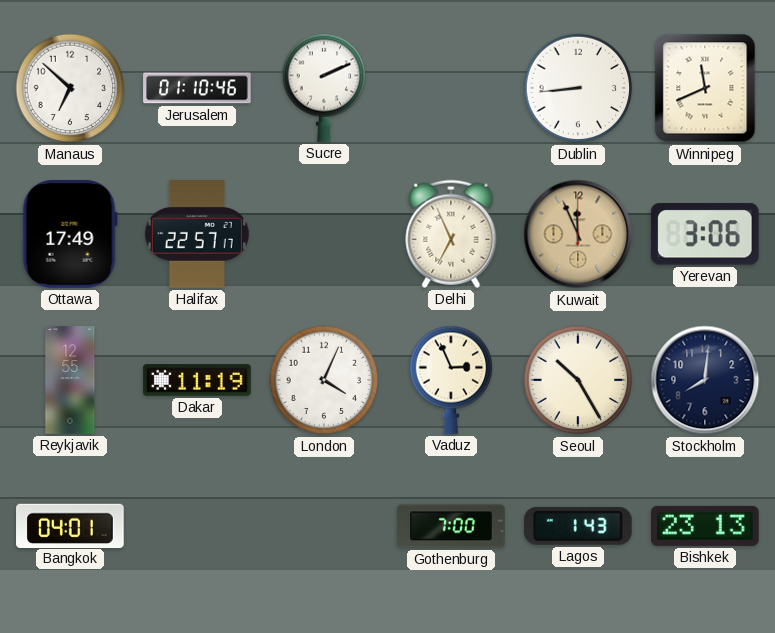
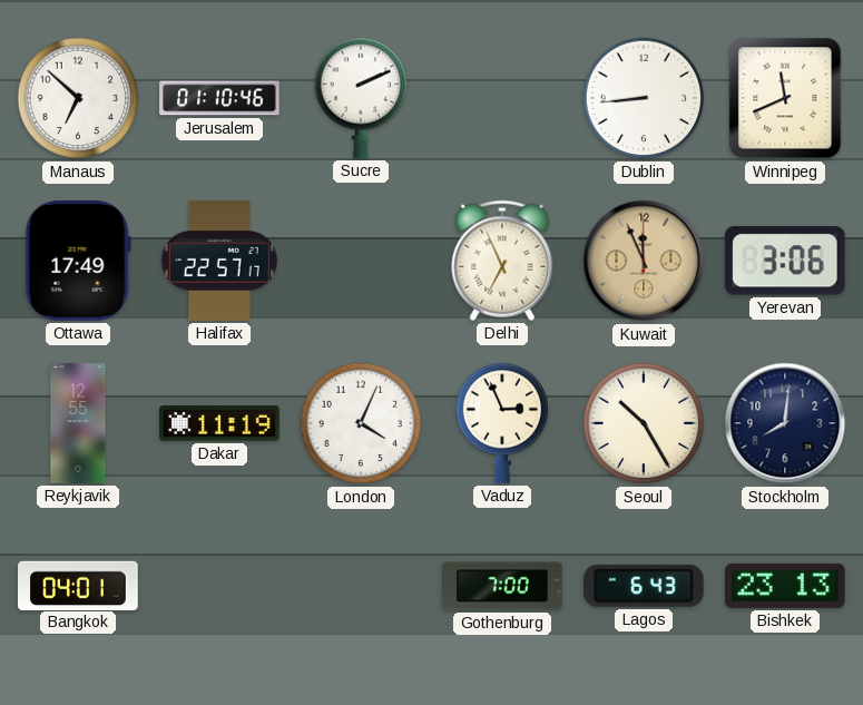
Lagos: 1:43 -> 6:43
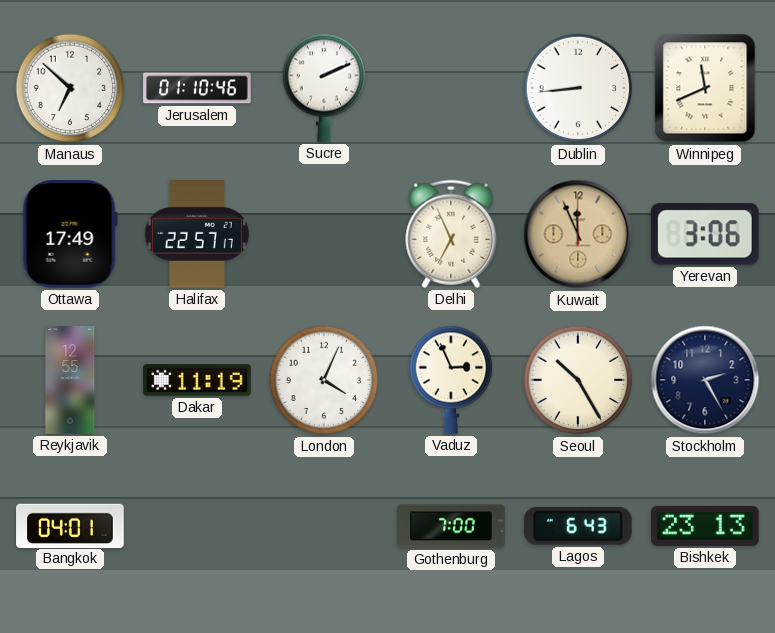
Stockholm: 8:01 -> 2:25
